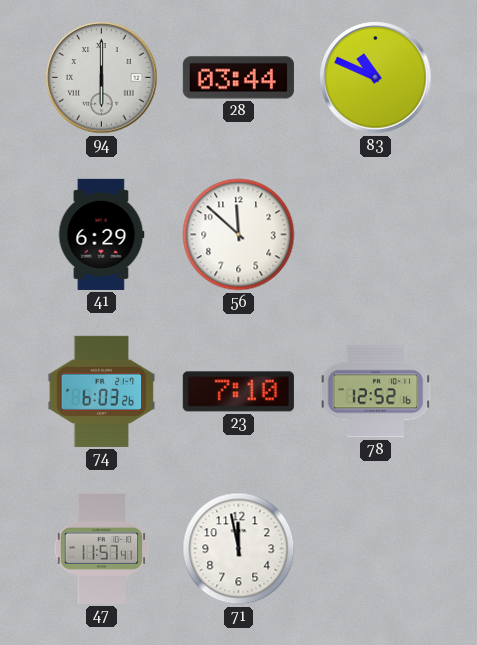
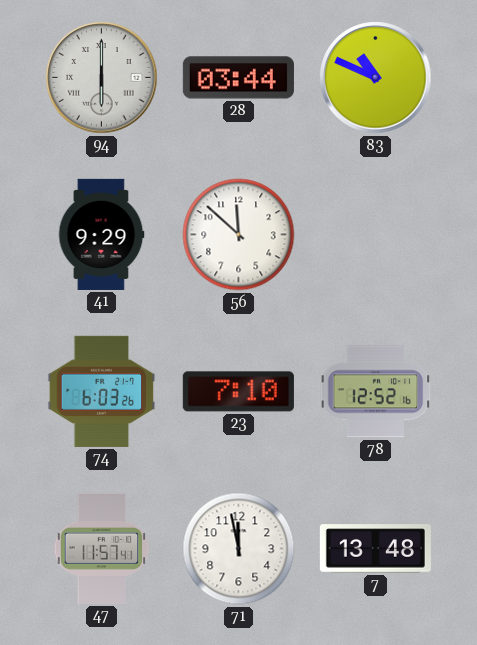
41: 6:29 -> 9:29
7: none -> 13:48
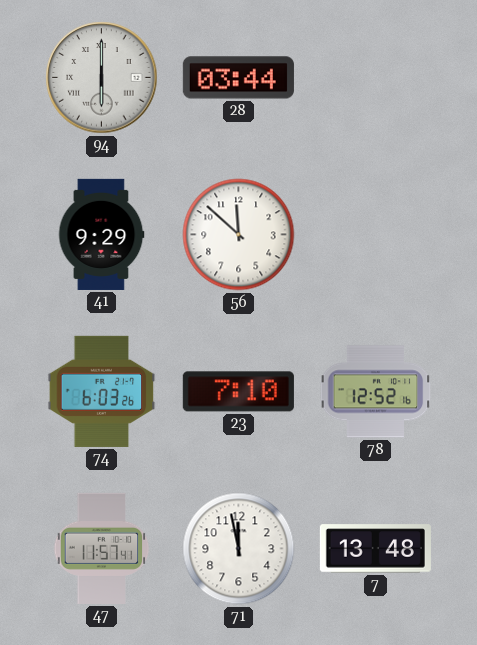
83: 10:49 -> none
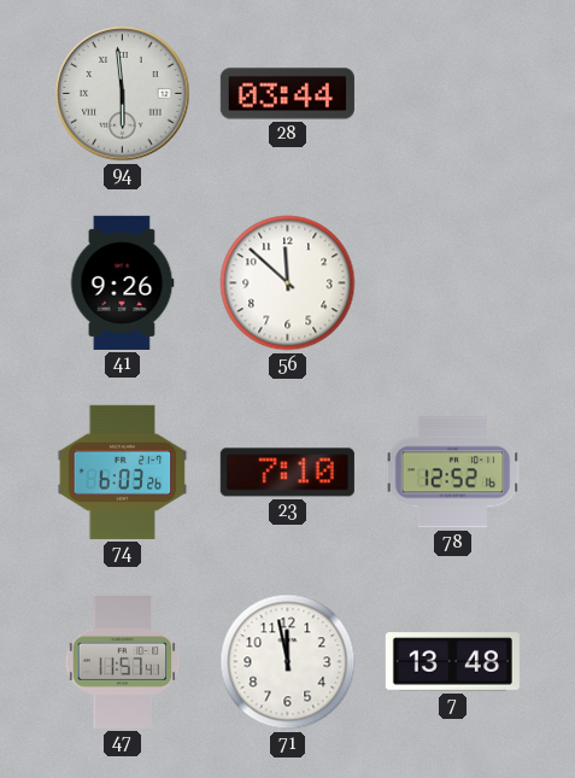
94: 6:00 -> 5:59
41: 9:29 -> 9:26
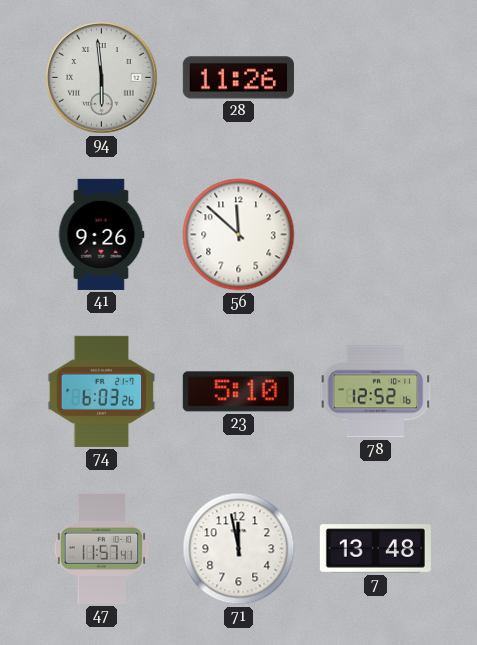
28: 03:44 -> 11:26
23: 7:10 -> 5:10
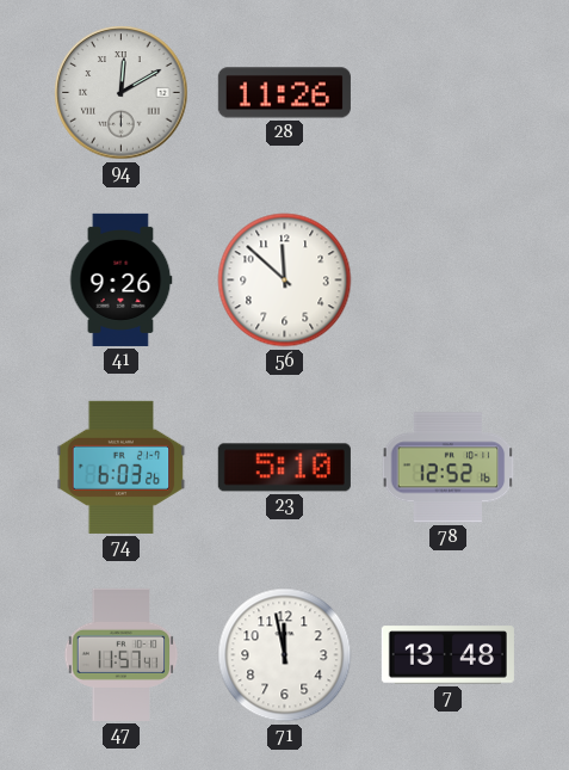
94: 5:59 -> 12:10
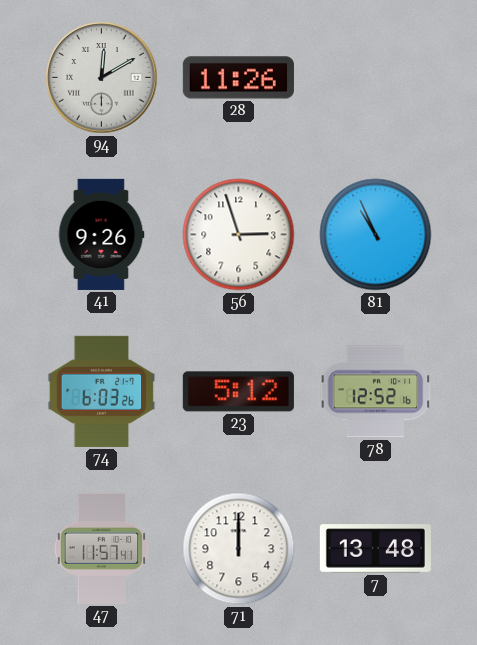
56: 11:52 -> 2:57
81: none -> 10:56
23: 5:10 -> 5:12
71: 11:58 -> 12:00
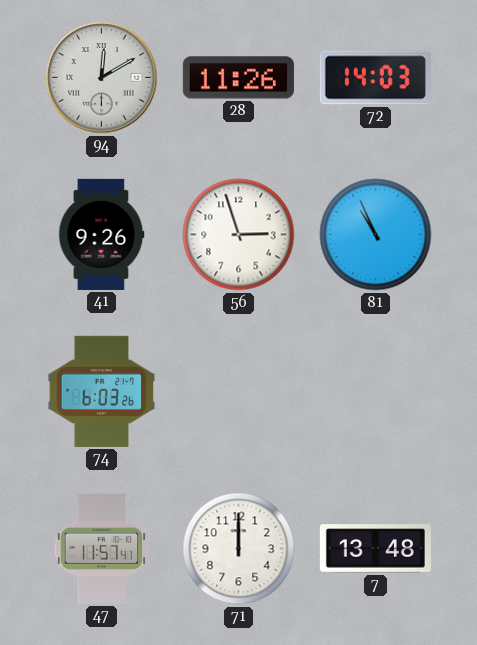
72: none -> 14:03
23: 5:12 -> none
78: 12:52 -> none
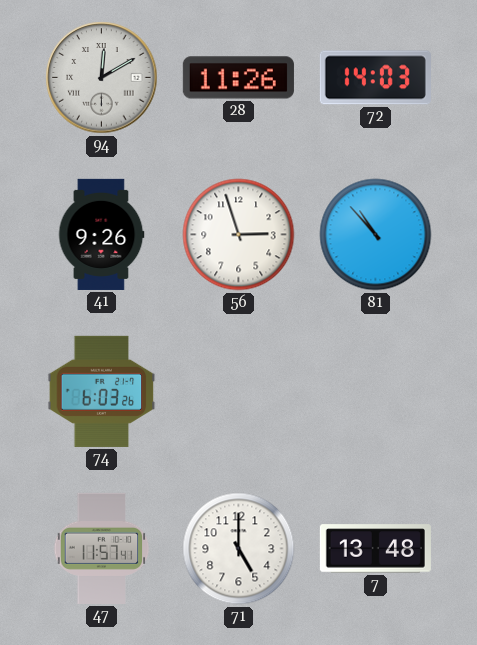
81: 10:56 -> 10:53
71: 12:00 -> 5:00
